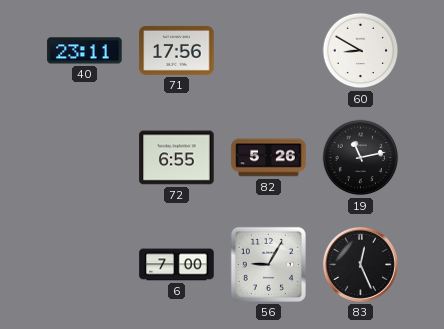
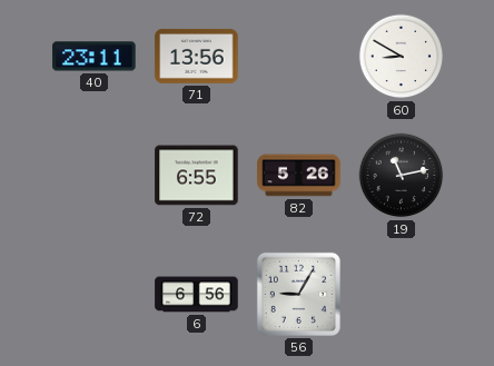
71: 17:56 -> 13:56
6: 7:00 -> 6:56
83: 12:26 -> none
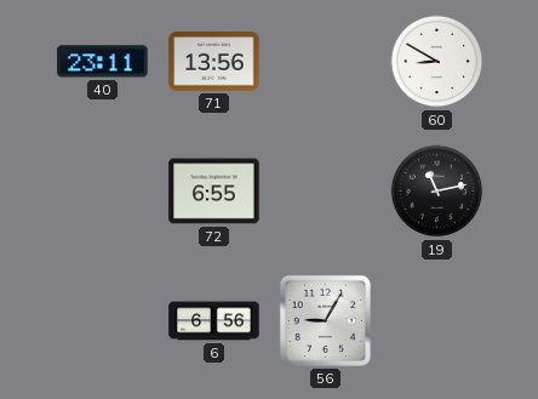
82: 5:26 -> none
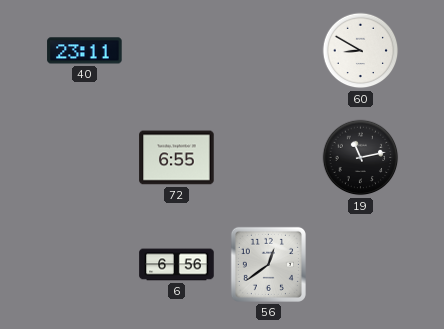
71: 13:56 -> none
56: 9:05 -> 12:39
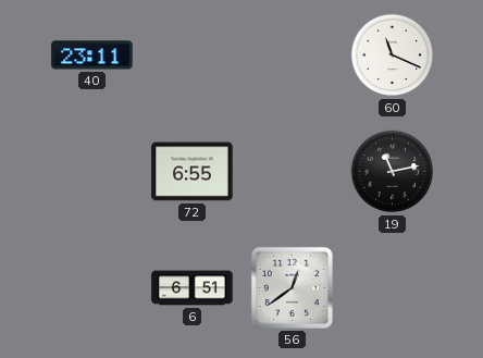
60: 8:50 -> 11:19
6: 6:56 -> 6:51
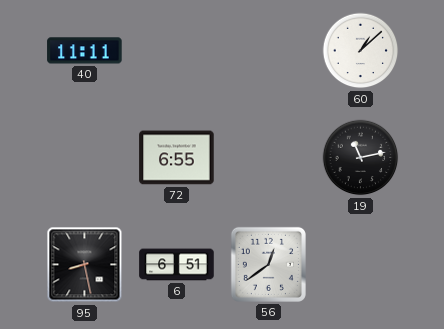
40: 23:11 -> 11:11
60: 11:19 -> 1:08
95: none -> 8:28
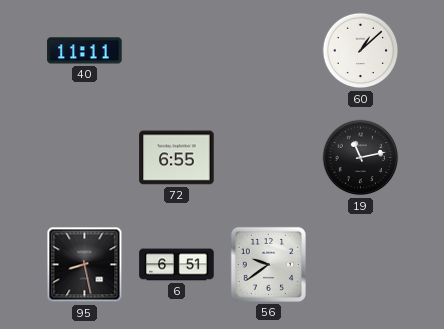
56: 12:39 -> 9:39
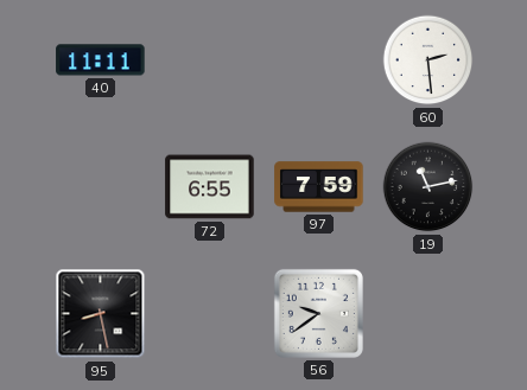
60: 1:08 -> 2:29
97: none -> 7:59
6: 6:51 -> none
